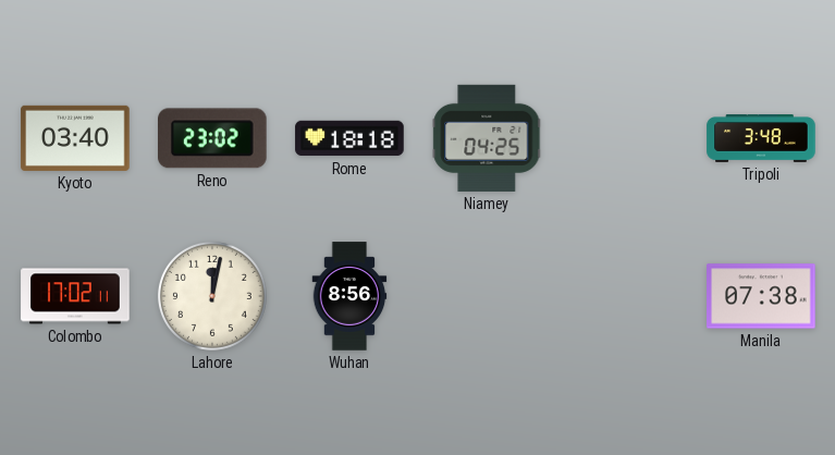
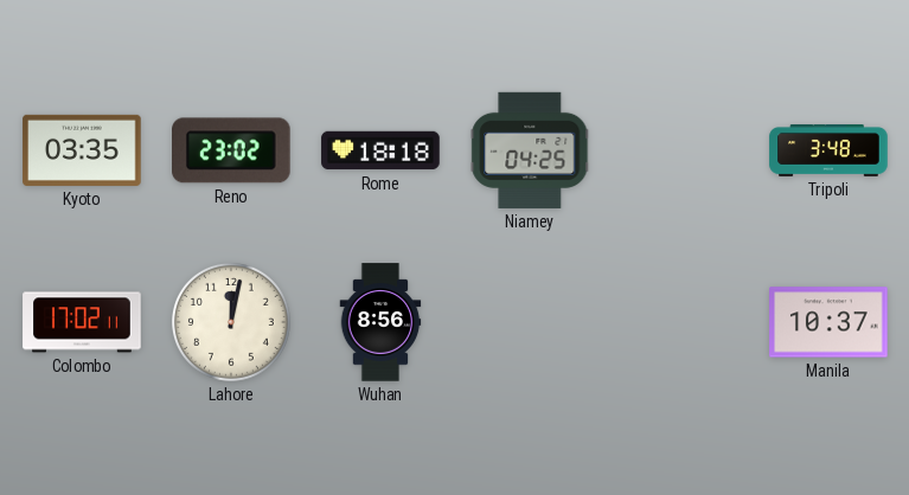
Kyoto: 03:40 -> 03:35
Manila: 07:38 -> 10:37
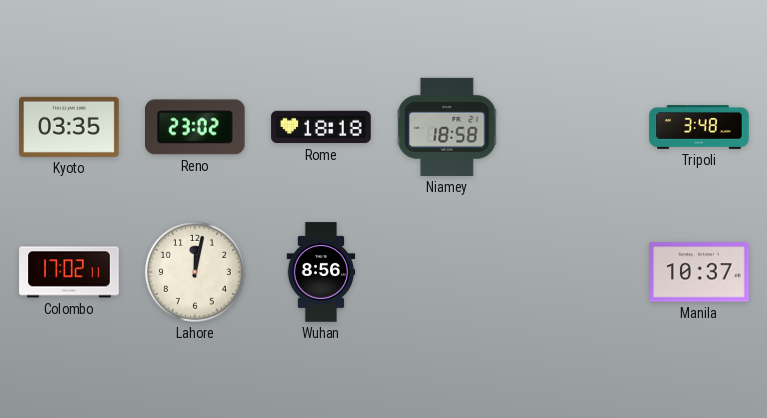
Niamey: 04:25 -> 18:58
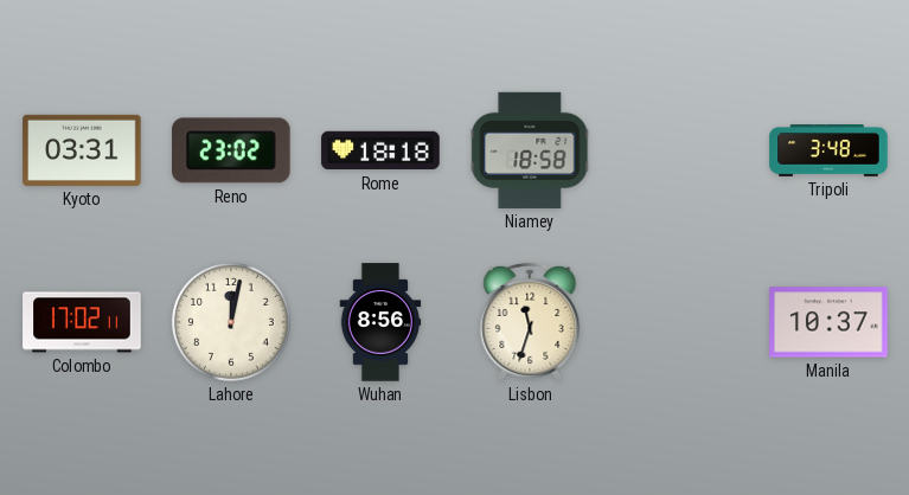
Kyoto: 03:35 -> 03:31
Lisbon: none -> 11:33
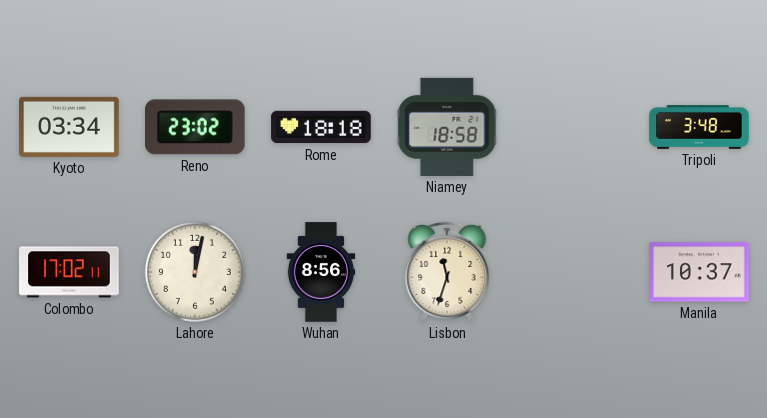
Kyoto: 03:31 -> 03:34
